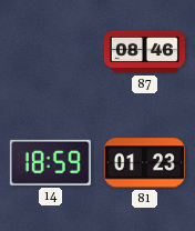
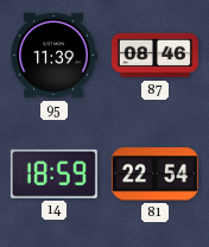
95: none -> 11:39
81: 01:23 -> 22:54
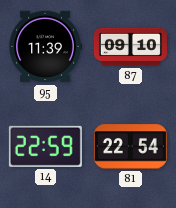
87: 08:46 -> 09:10
14: 18:59 -> 22:59
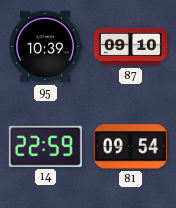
95: 11:39 -> 10:39
81: 22:54 -> 09:54
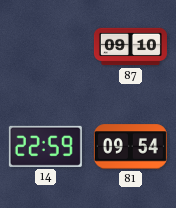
95: 10:39 -> none
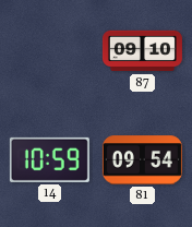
14: 22:59 -> 10:59
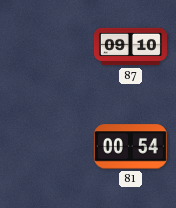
14: 10:59 -> none
81: 09:54 -> 00:54
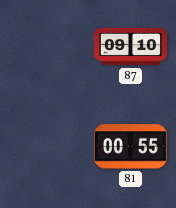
81: 00:54 -> 00:55
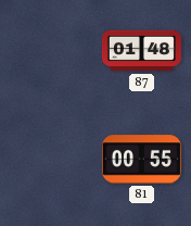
87: 09:10 -> 01:48
